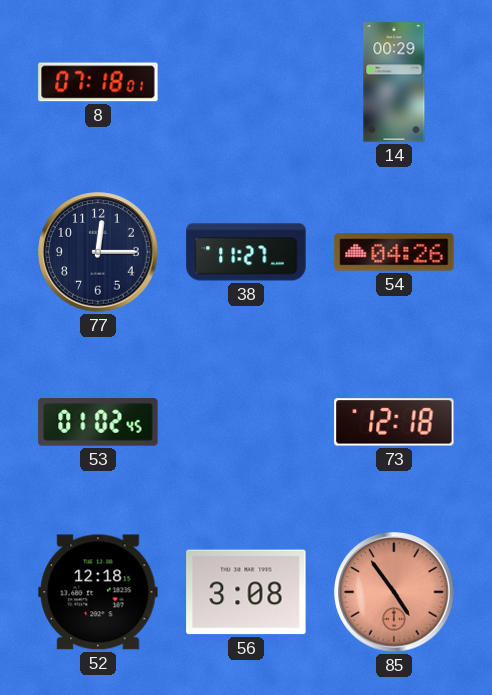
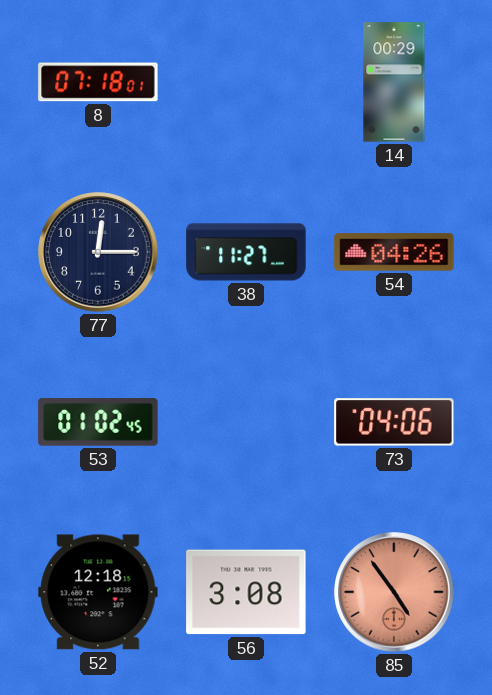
73: 12:18 -> 04:06
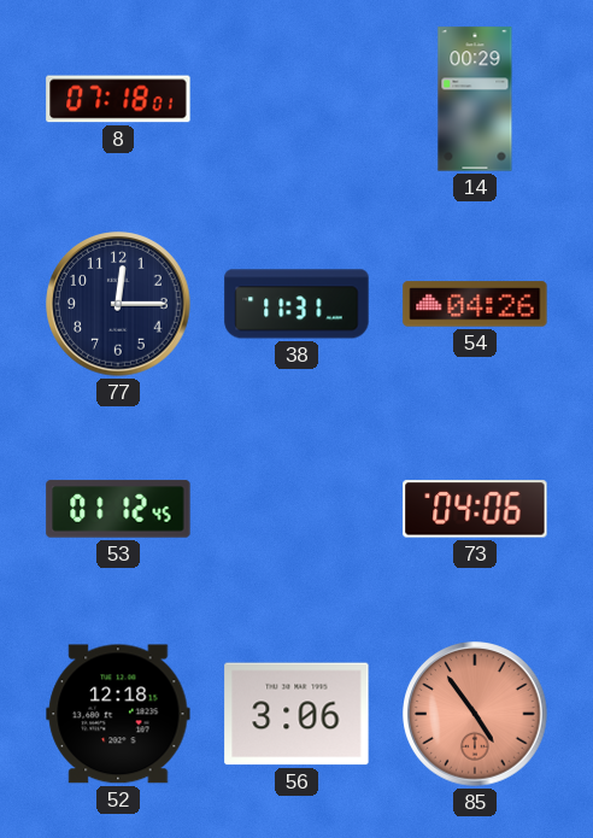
38: 11:27 -> 11:31
53: 01:02 -> 01:12
56: 3:08 -> 3:06
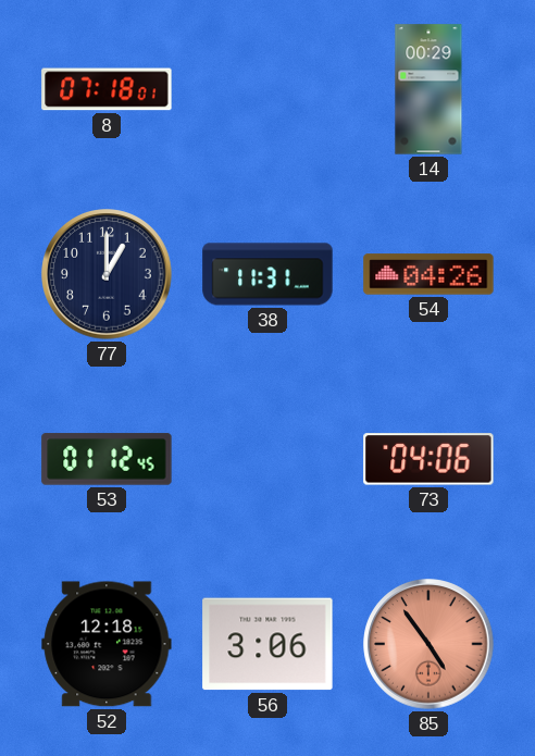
77: 12:15 -> 1:00
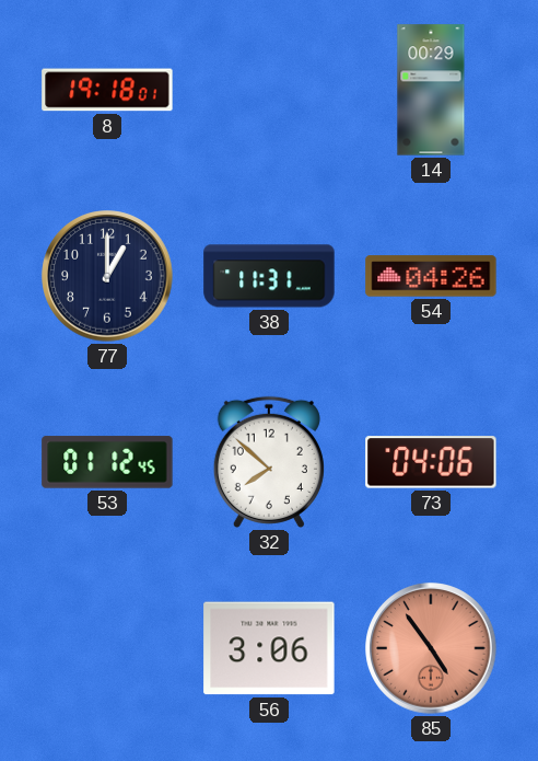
8: 07:18 -> 19:18
32: none -> 7:52
52: 12:18 -> none
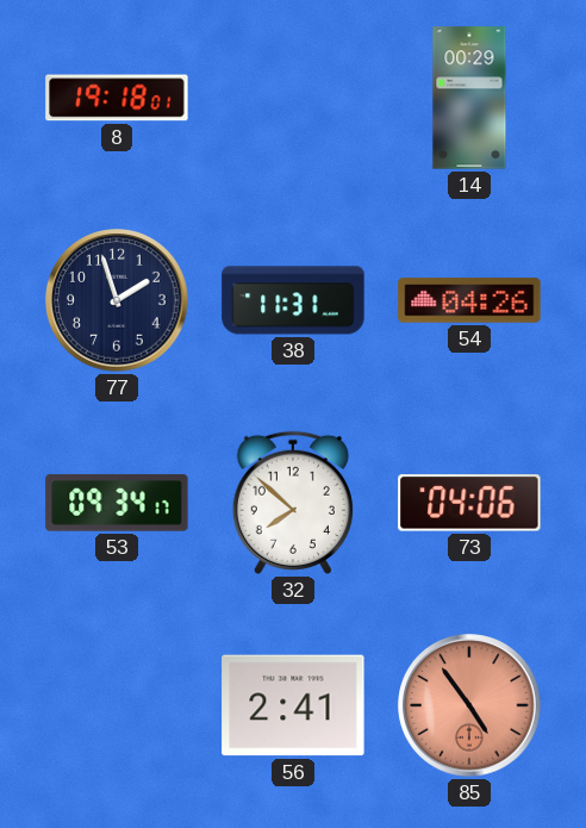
77: 1:00 -> 1:57
53: 01:12 -> 09:34
56: 3:06 -> 2:41
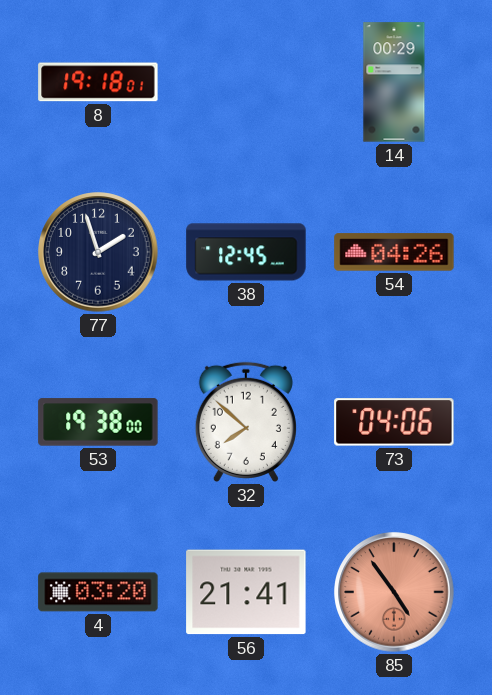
38: 11:31 -> 12:45
53: 09:34 -> 19:38
4: none -> 03:20
56: 2:41 -> 21:41
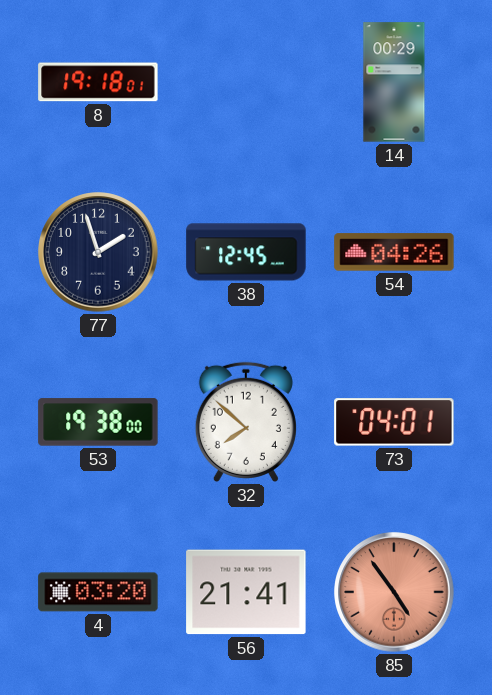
73: 04:06 -> 04:01
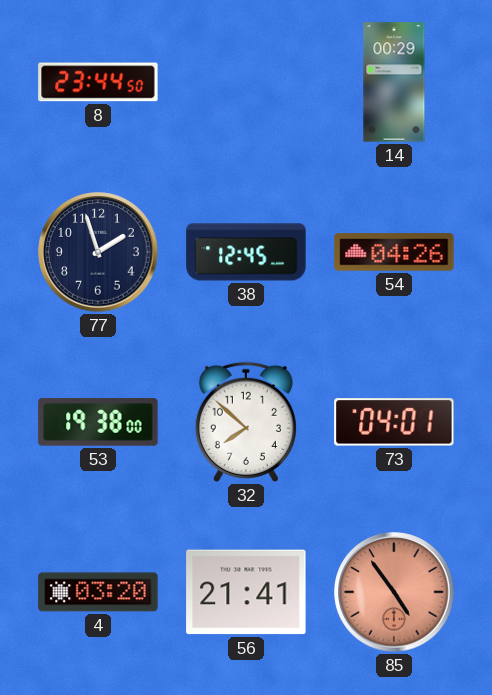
8: 19:18 -> 23:44
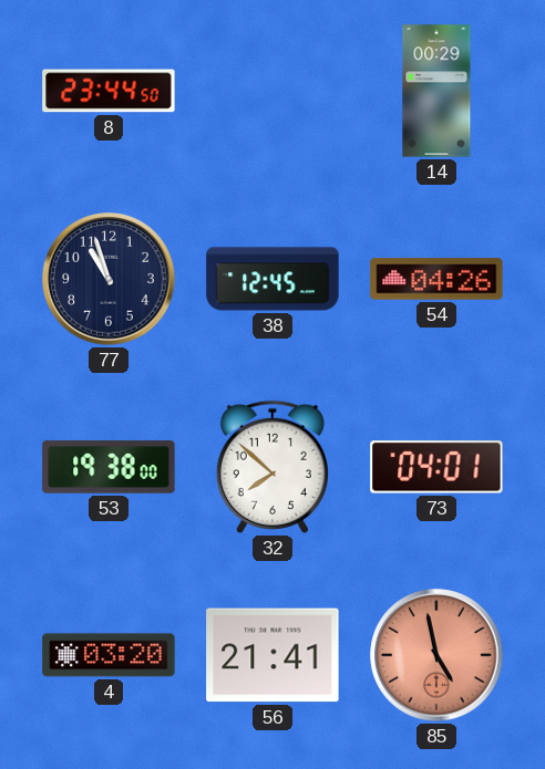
77: 1:57 -> 10:57
85: 4:54 -> 4:58
